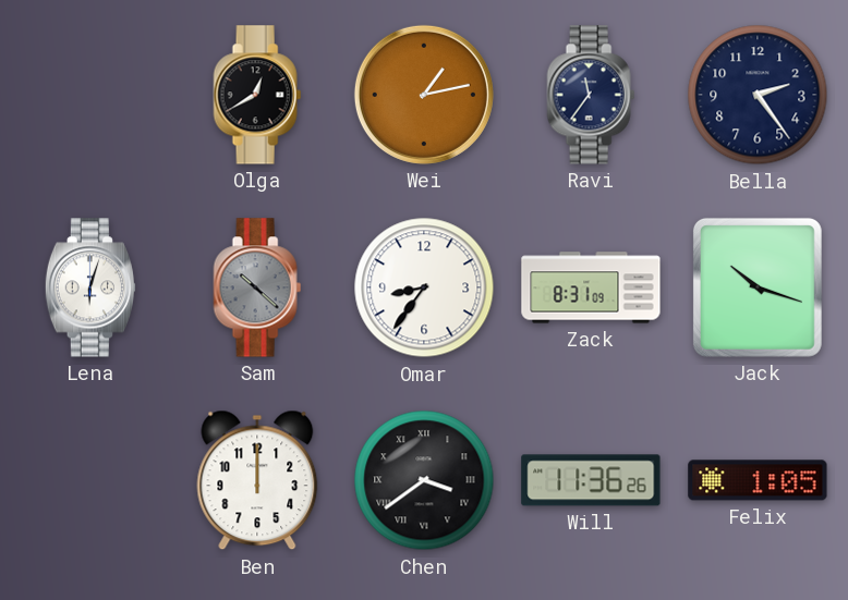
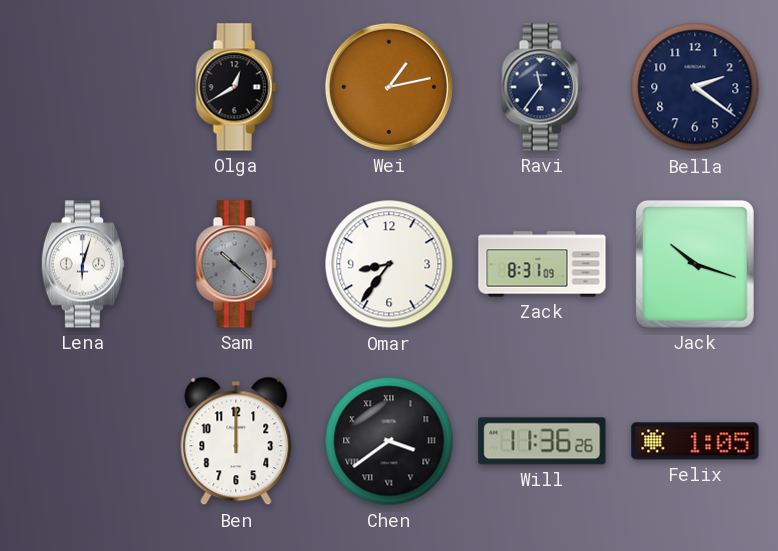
Bella: 2:24 -> 2:21
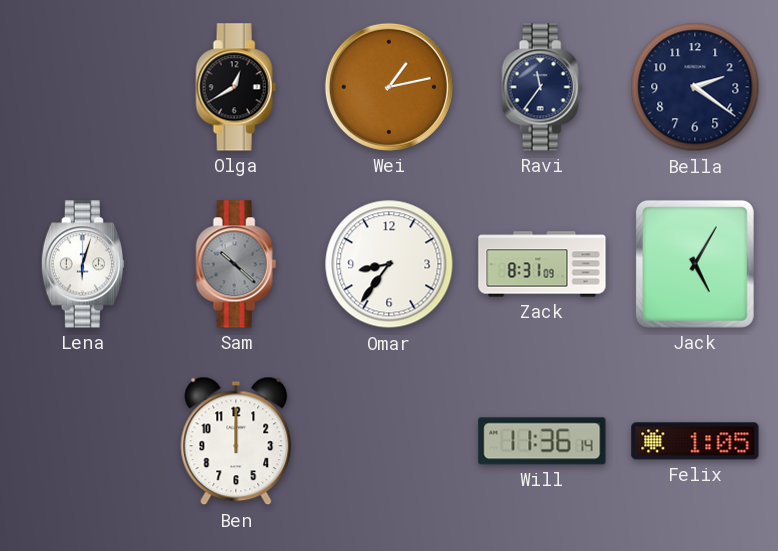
Jack: 10:18 -> 5:05
Chen: 3:39 -> none
Will: 11:36:26 -> 11:36:14
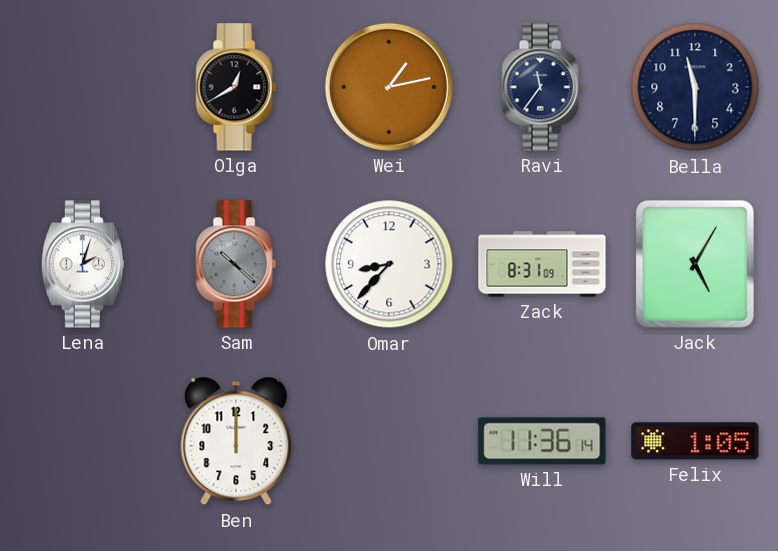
Bella: 2:21 -> 11:30
Lena: 6:03 -> 2:03
Omar: 8:36 -> 8:37
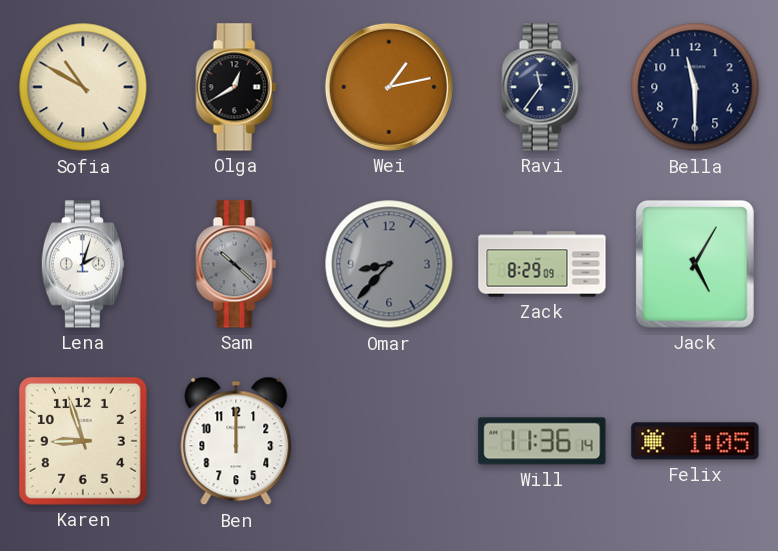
Sofia: none -> 10:50
Omar dial: white -> grey
Zack: 8:31 -> 8:29
Karen: none -> 8:57
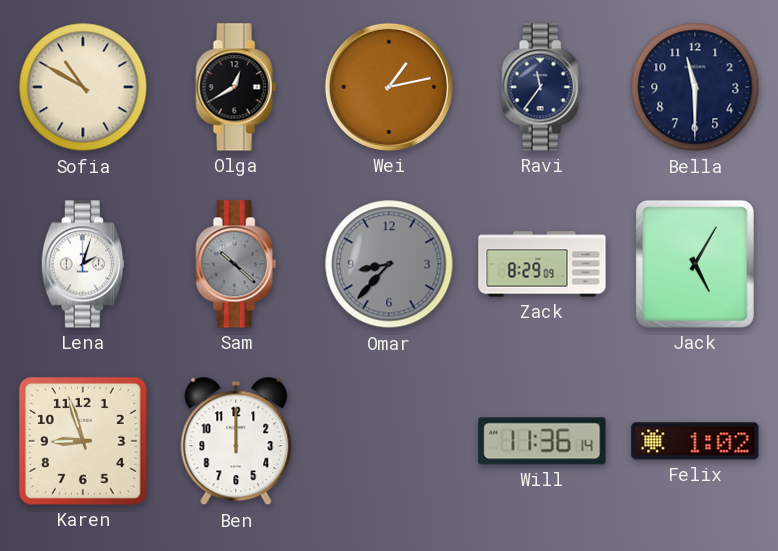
Felix: 1:05 -> 1:02
